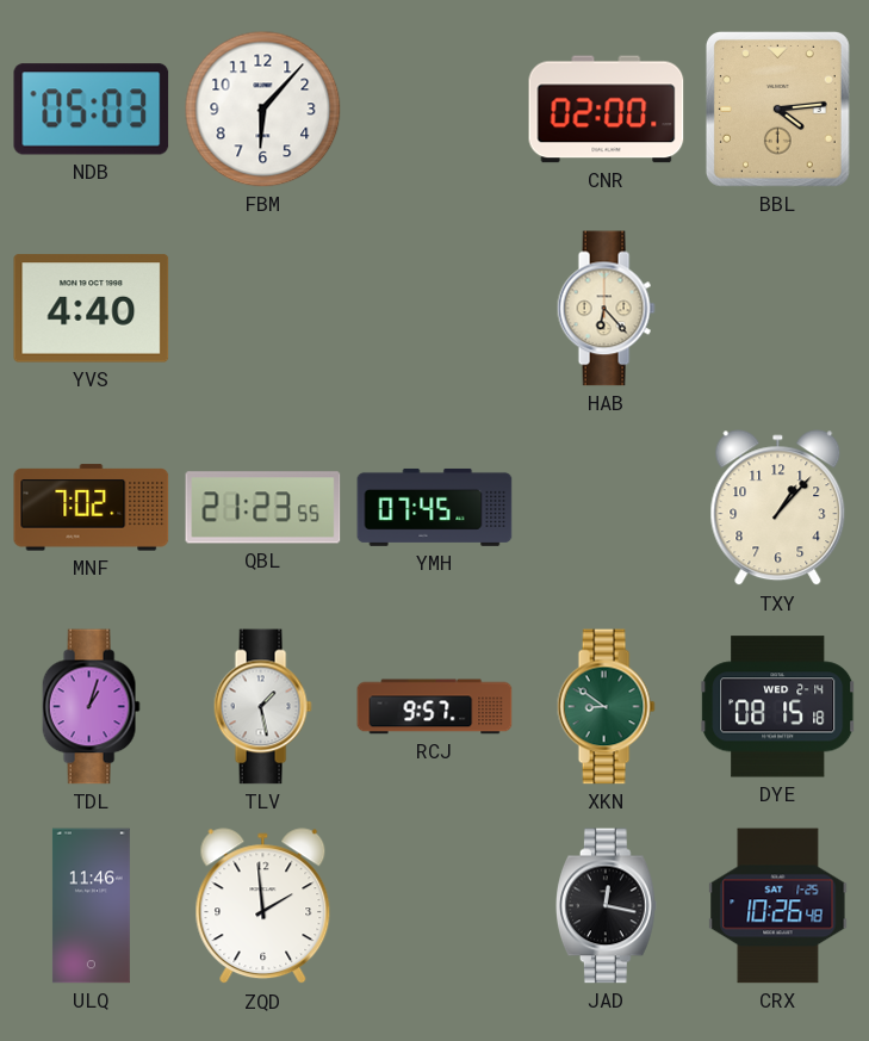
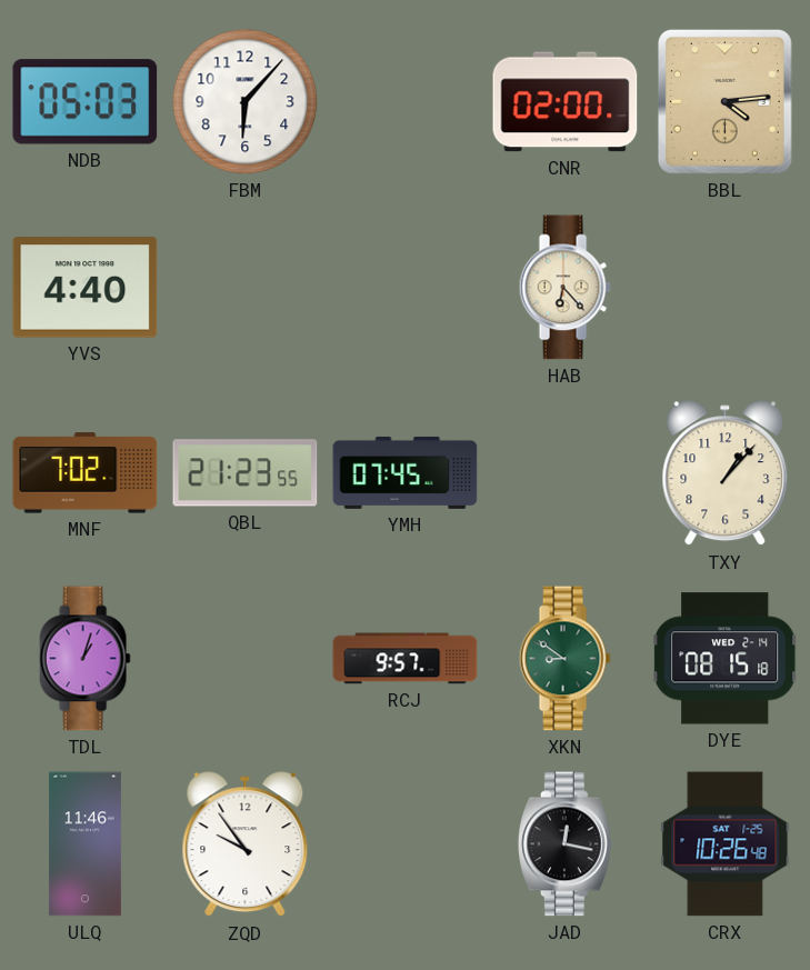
TLV: 1:28 -> none
ZQD: 1:59 -> 9:54
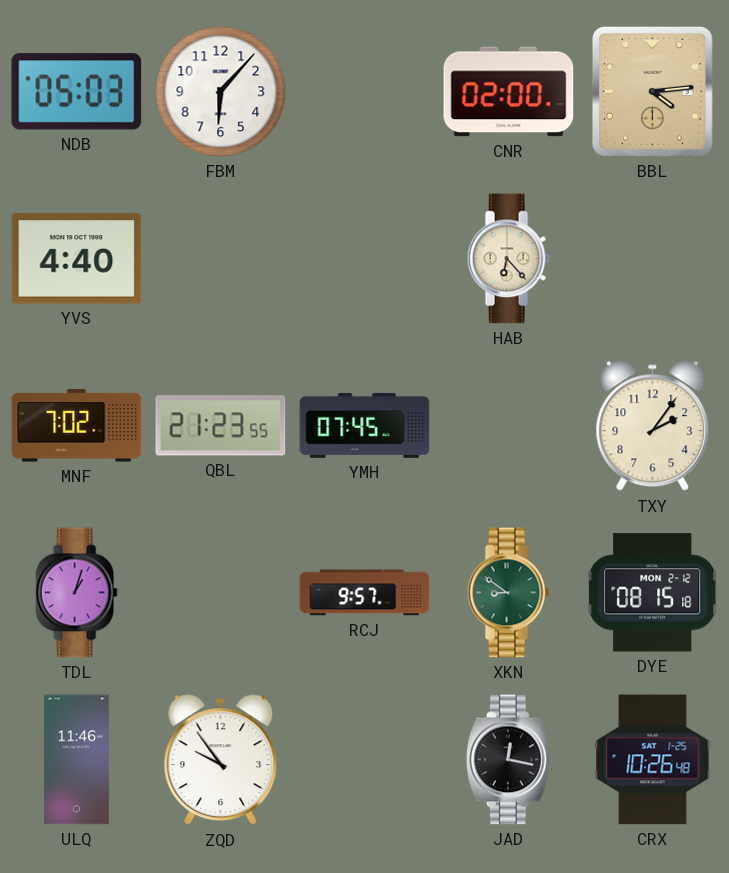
TXY: 1:07 -> 2:06
DYE date: WED 2-14 -> MON 2-12
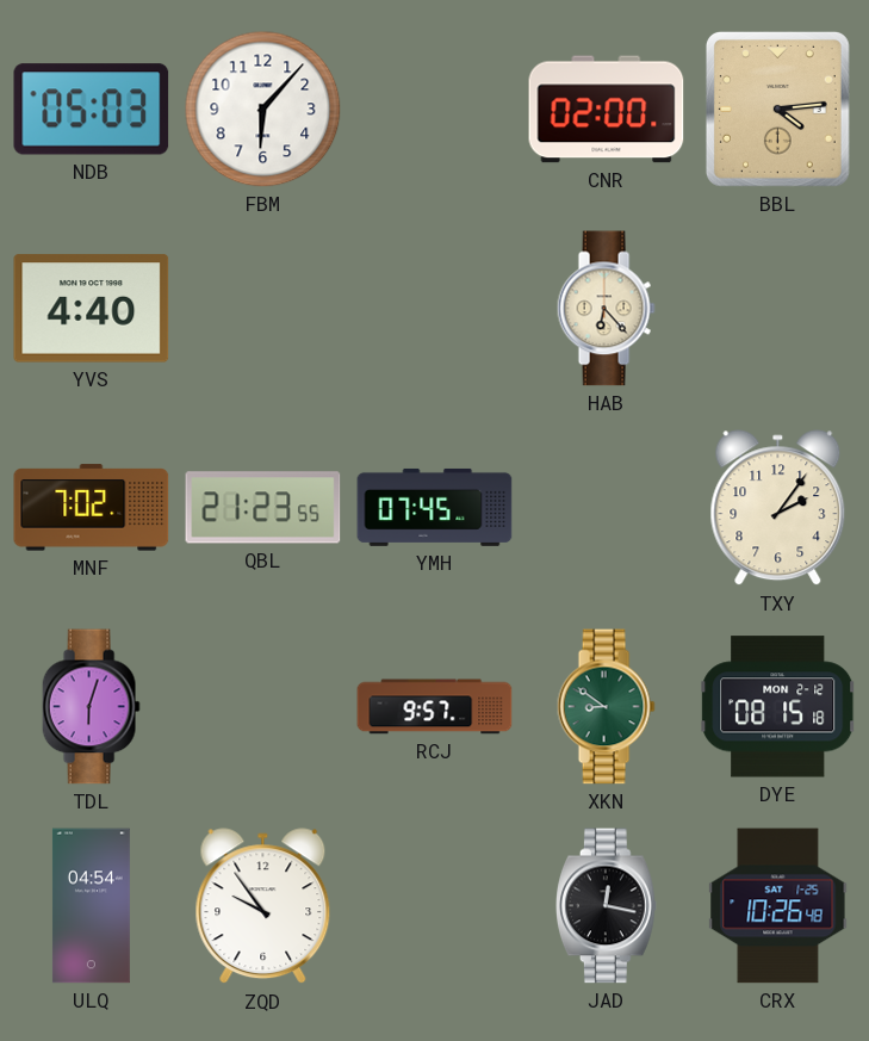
TDL: 1:03 -> 6:03
ULQ: 11:46 -> 04:54
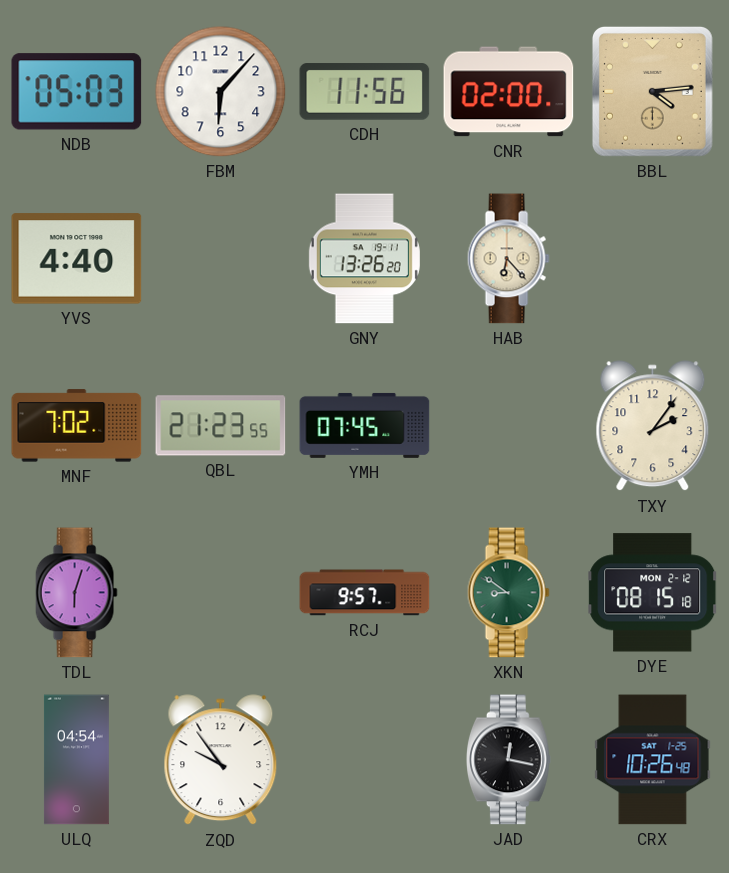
CDH: none -> 11:56
GNY: none -> 13:26
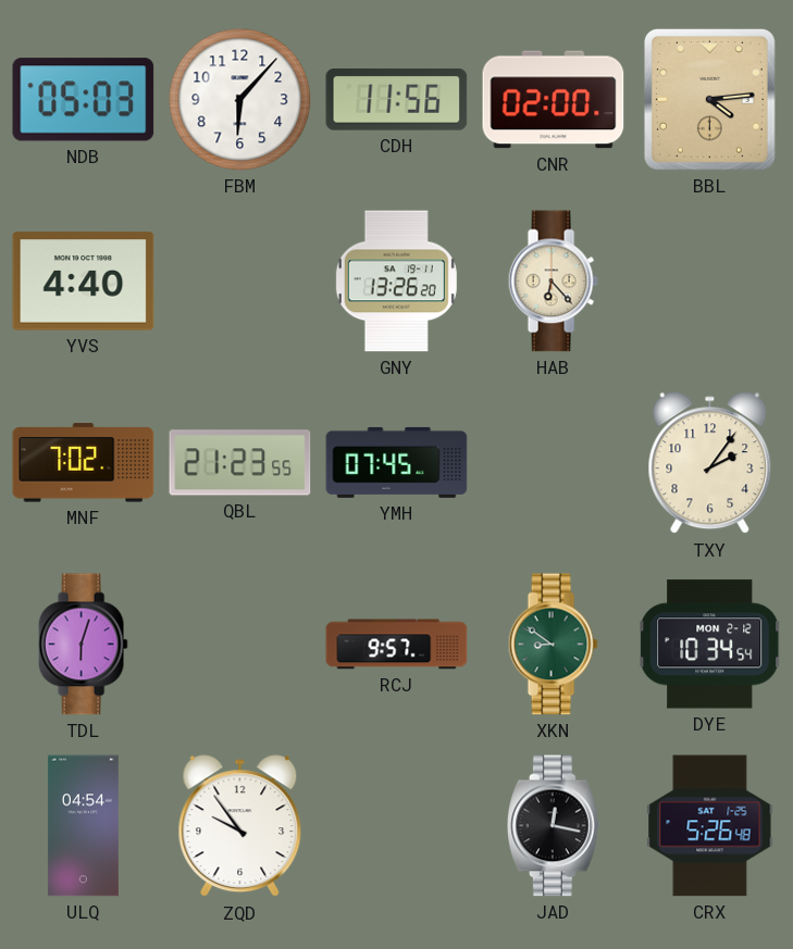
DYE: 08:15 -> 10:34
CRX: 10:26 -> 5:26
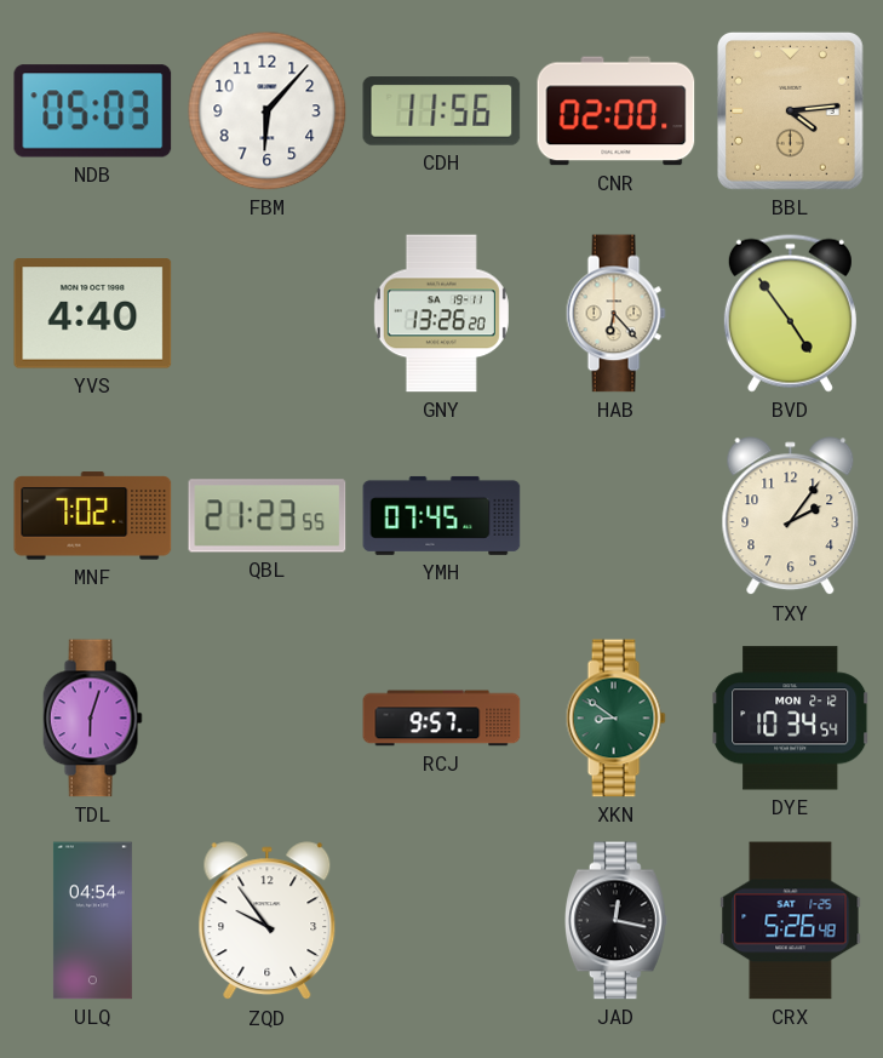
BVD: none -> 4:54
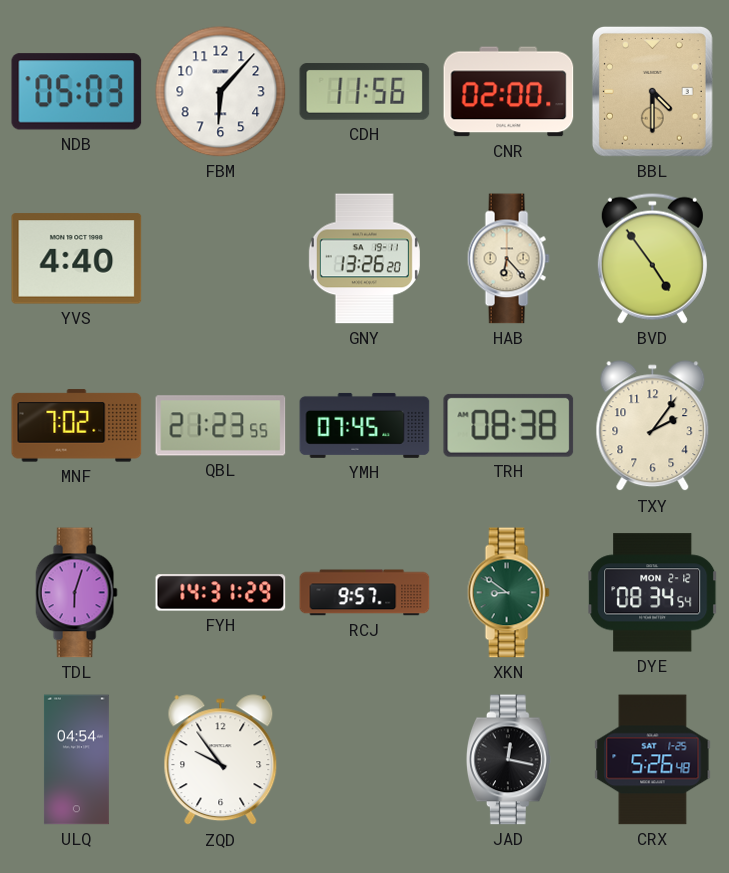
BBL: 4:14 -> 4:30
TRH: none -> 08:38
FYH: none -> 14:31
DYE: 10:34 -> 08:34
